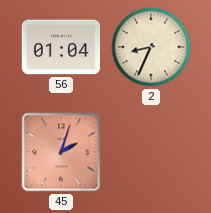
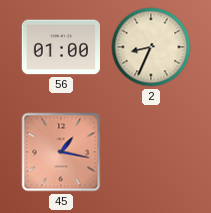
56: 01:04 -> 01:00
45: 2:03 -> 1:17
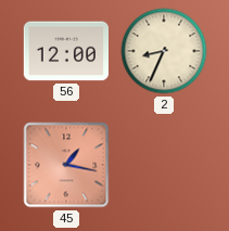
56: 01:00 -> 12:00
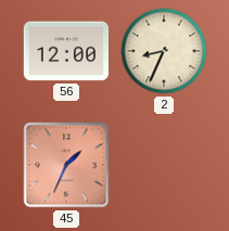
45: 1:17 -> 1:34
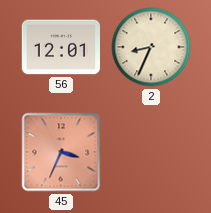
56: 12:00 -> 12:01
45: 1:34 -> 3:34
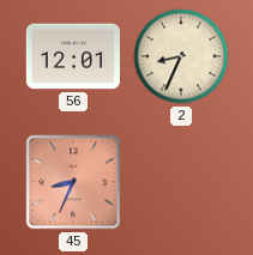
45: 3:34 -> 8:34
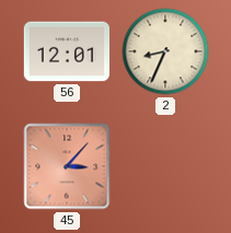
45: 8:34 -> 3:07
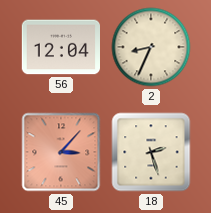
56: 12:01 -> 12:04
18: none -> 2:27
